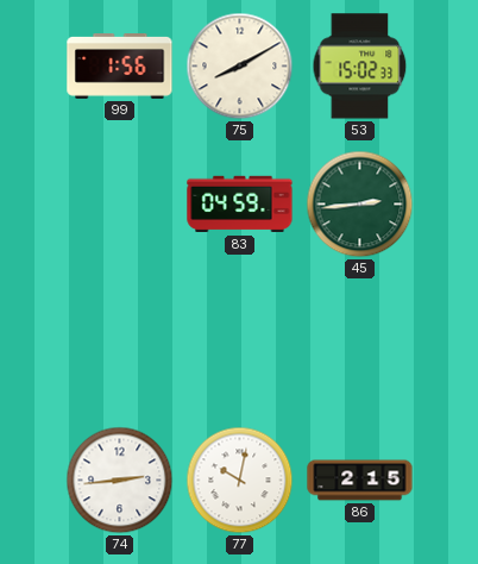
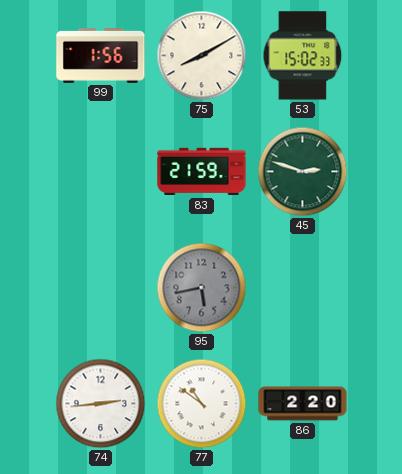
83: 04:59 -> 21:59
45: 2:44 -> 2:48
95: none -> 5:43
77: 10:02 -> 10:51
86: 2:15 -> 2:20
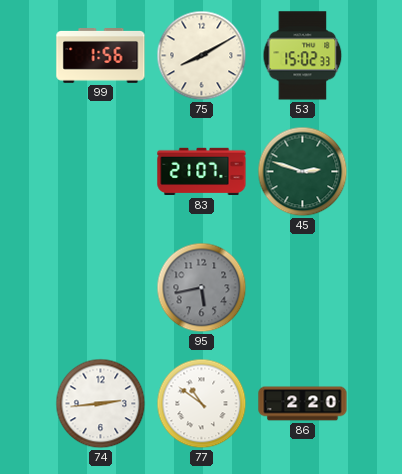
83: 21:59 -> 21:07
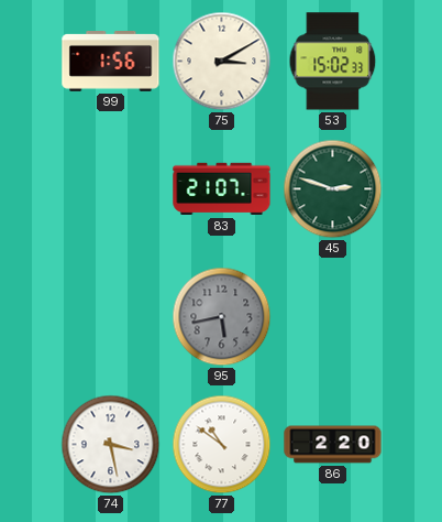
75: 8:10 -> 3:10
74: 2:44 -> 3:28
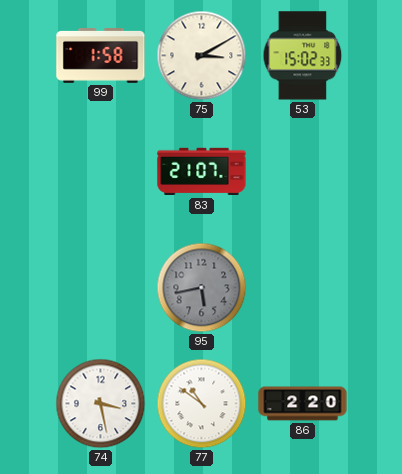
99: 1:56 -> 1:58
45: 2:48 -> none
